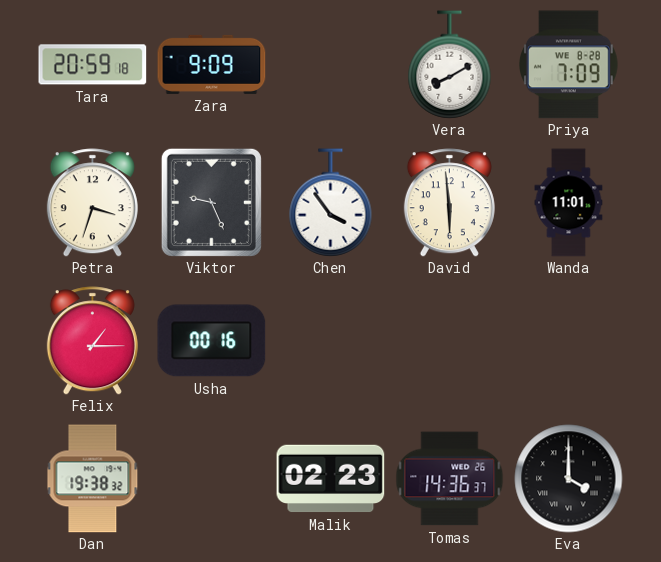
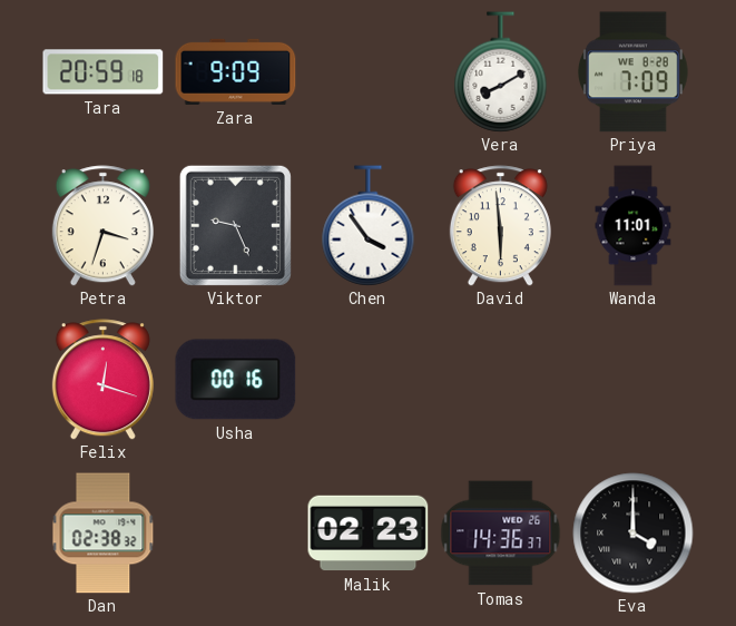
Felix: 1:15 -> 12:18
Dan: 19:38 -> 02:38
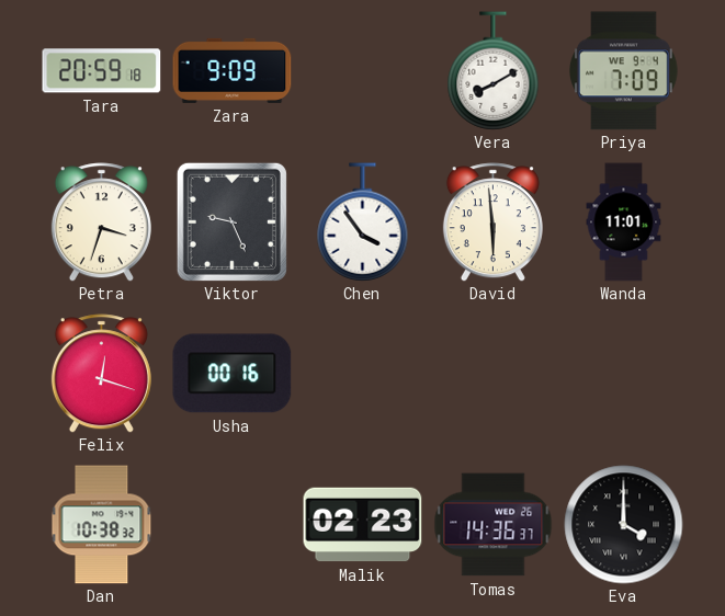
Priya date: WE 8-28 -> WE 9-4
Dan: 02:38 -> 10:38
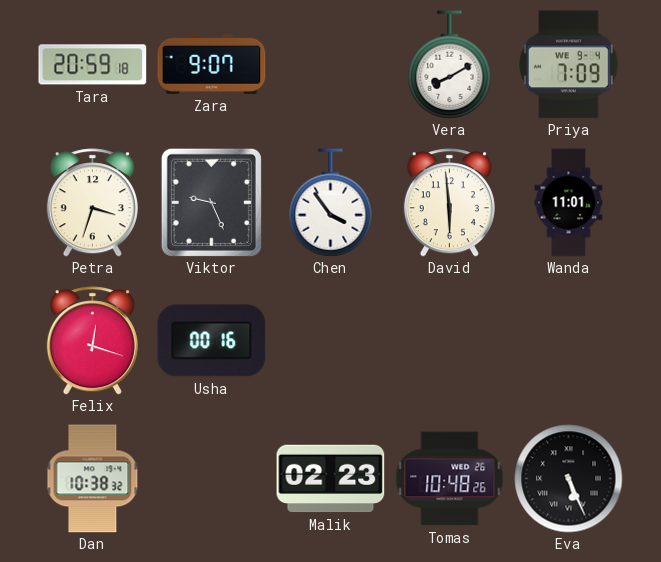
Zara: 9:09 -> 9:07
Tomas: 14:36 -> 10:48
Eva: 4:00 -> 5:26
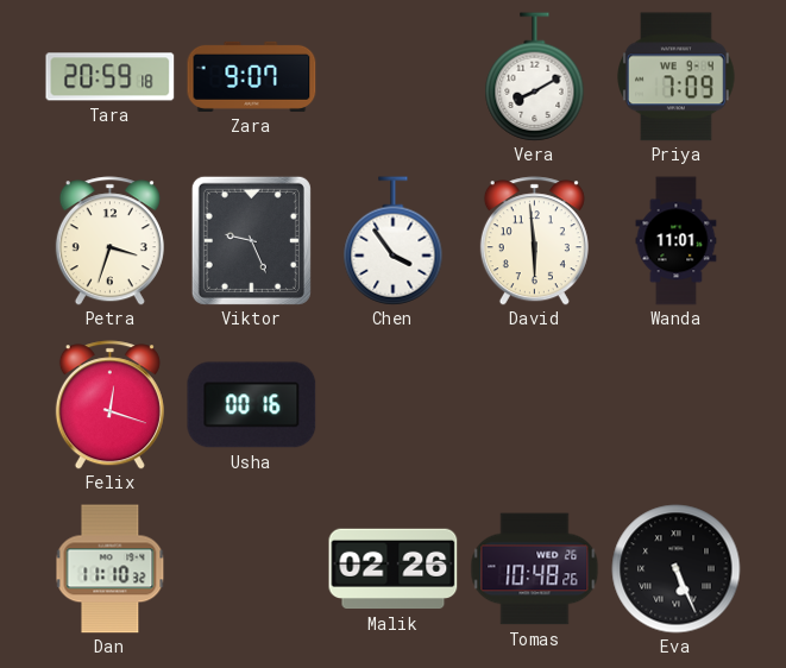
Dan: 10:38 -> 11:10
Malik: 02:23 -> 02:26
